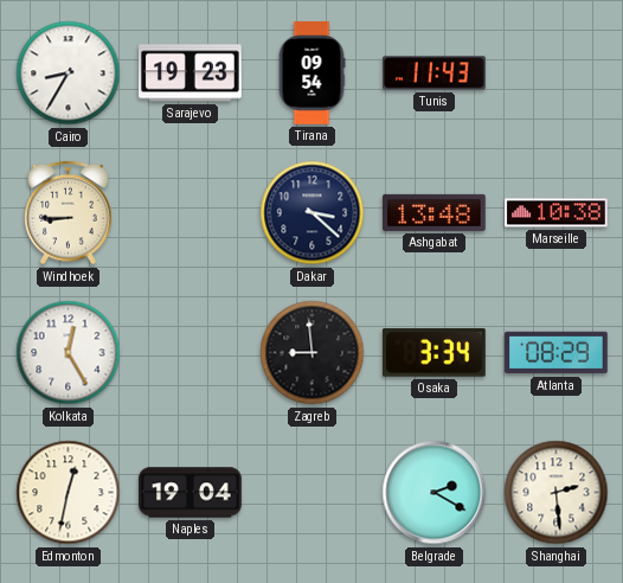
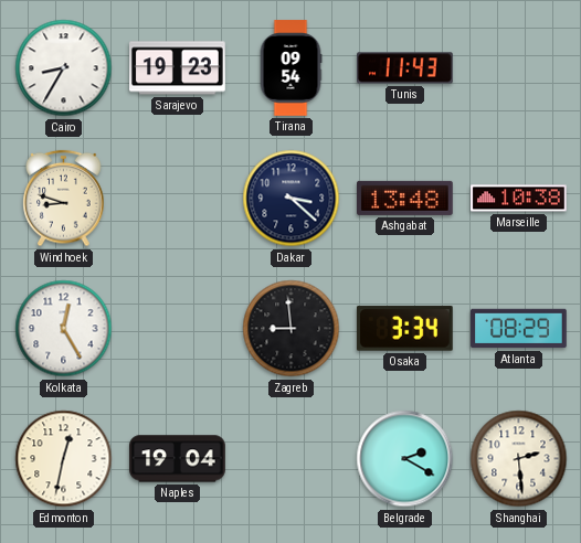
Windhoek: 8:45 -> 8:48
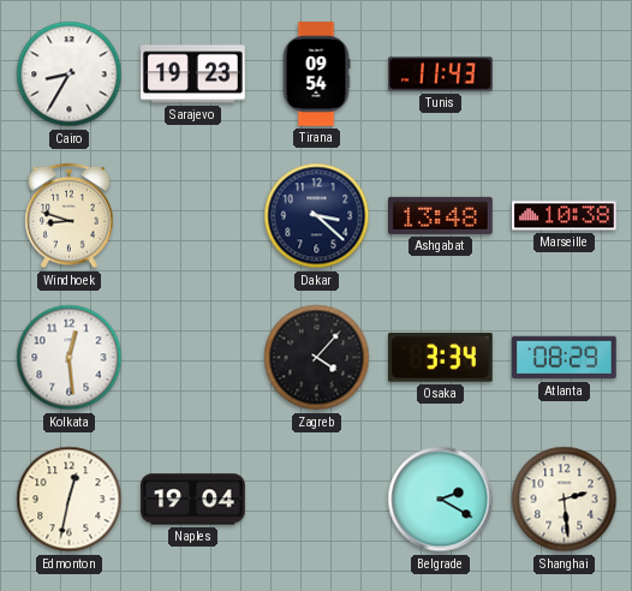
Kolkata: 12:25 -> 12:29
Zagreb: 8:59 -> 4:07
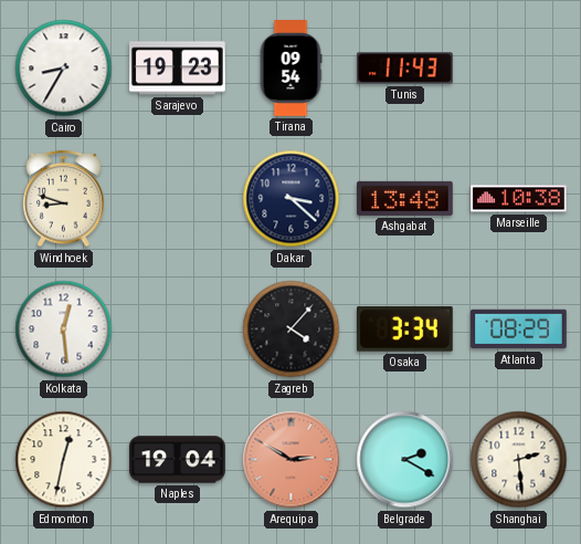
Arequipa: none -> 2:50
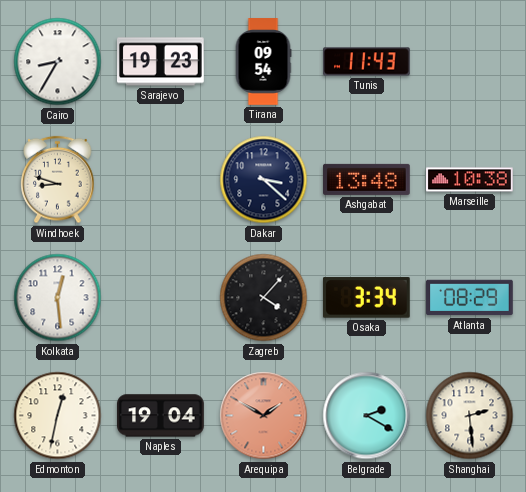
Arequipa: 2:50 -> 1:50
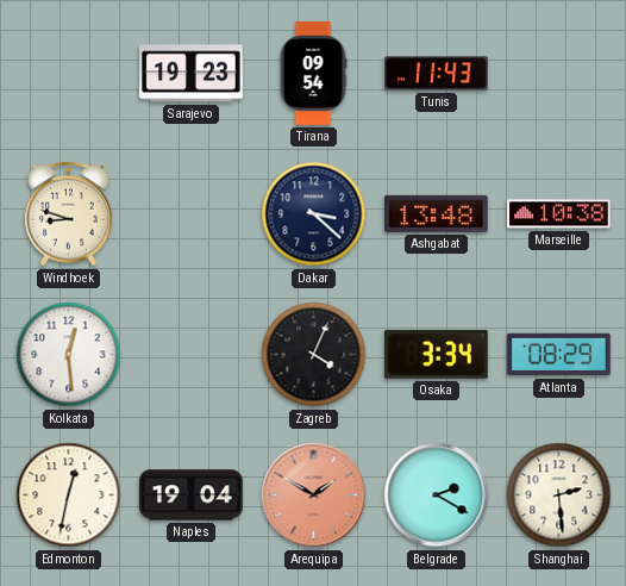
Cairo: 8:35 -> none
Zagreb: 4:07 -> 4:04
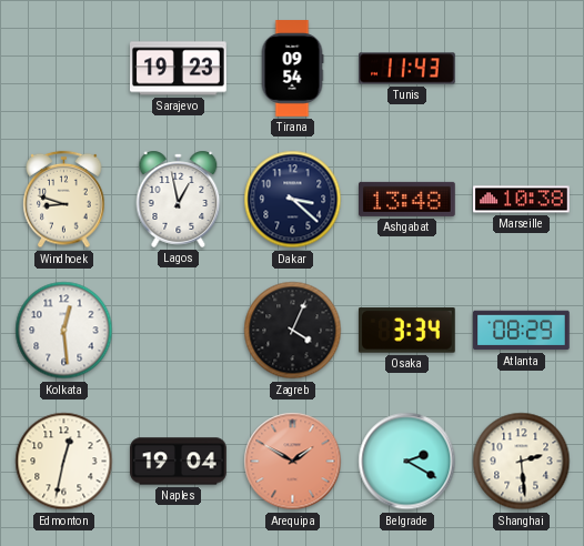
Lagos: none -> 12:58
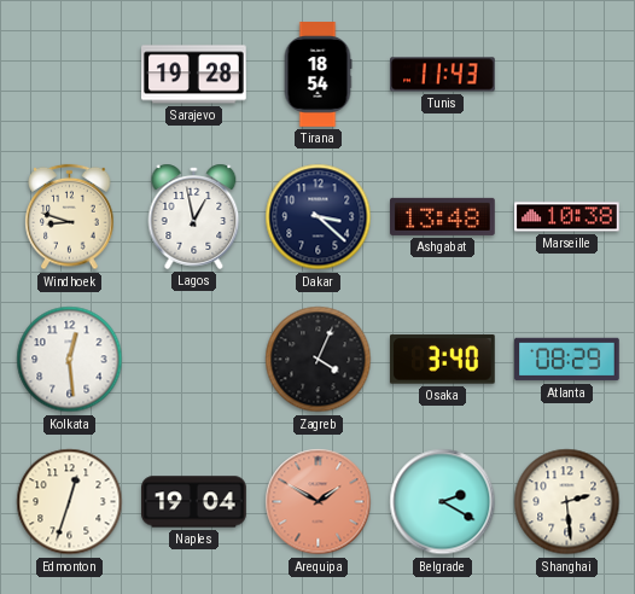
Sarajevo: 19:23 -> 19:28
Tirana: 09:54 -> 18:54
Osaka: 3:34 -> 3:40
Edmonton: 12:32 -> 12:33
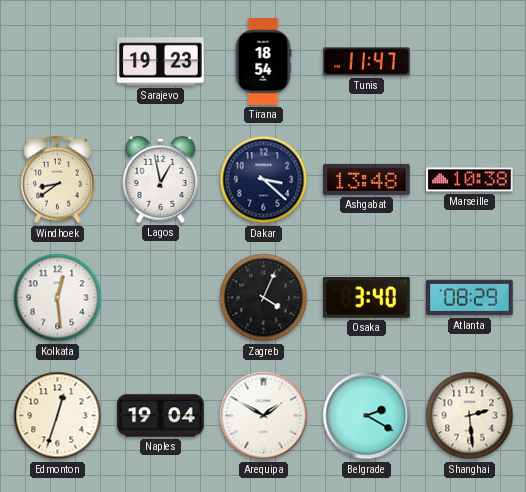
Sarajevo: 19:28 -> 19:23
Tunis: 11:43 -> 11:47
Windhoek: 8:48 -> 8:39
Arequipa dial: salmon -> white
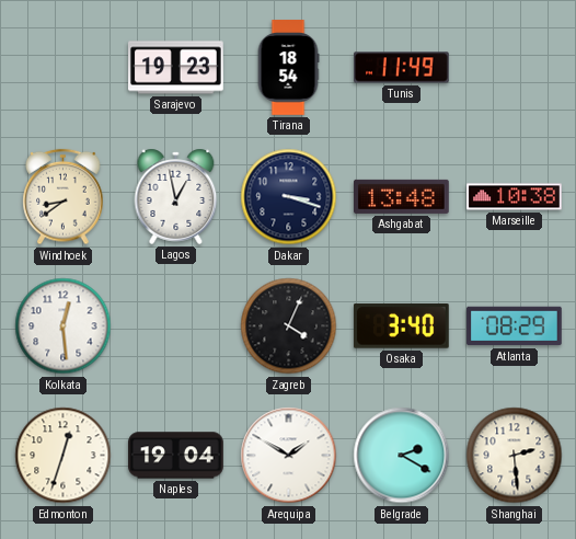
Tunis: 11:47 -> 11:49
Dakar: 3:22 -> 3:18
